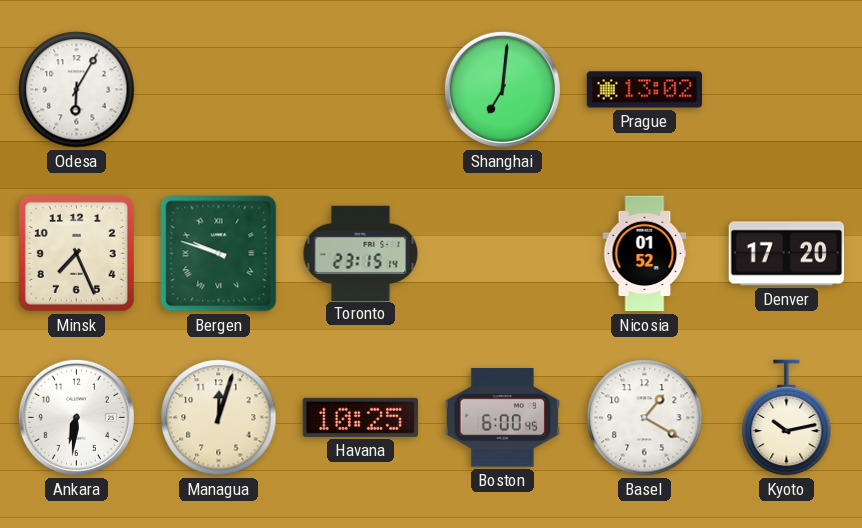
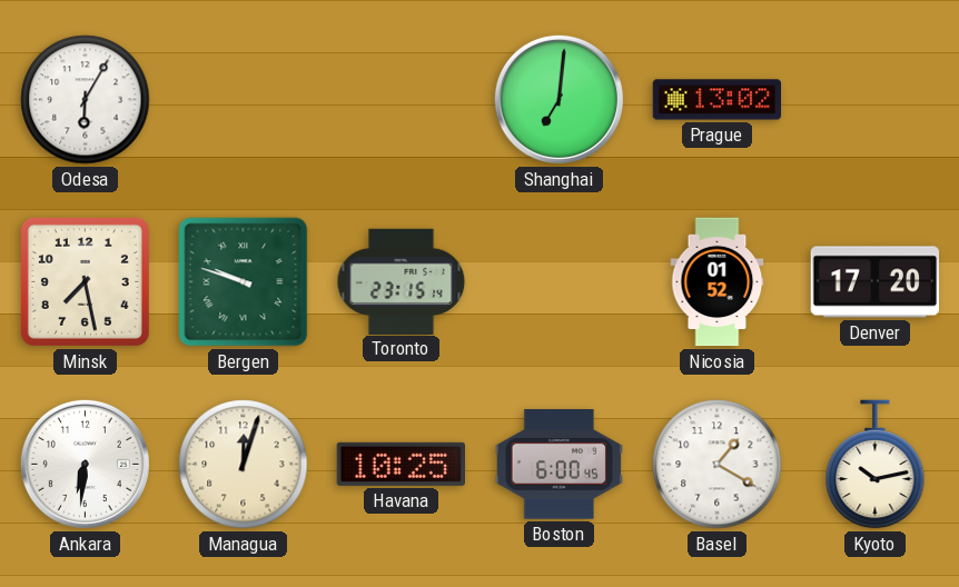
Minsk: 7:26 -> 7:28
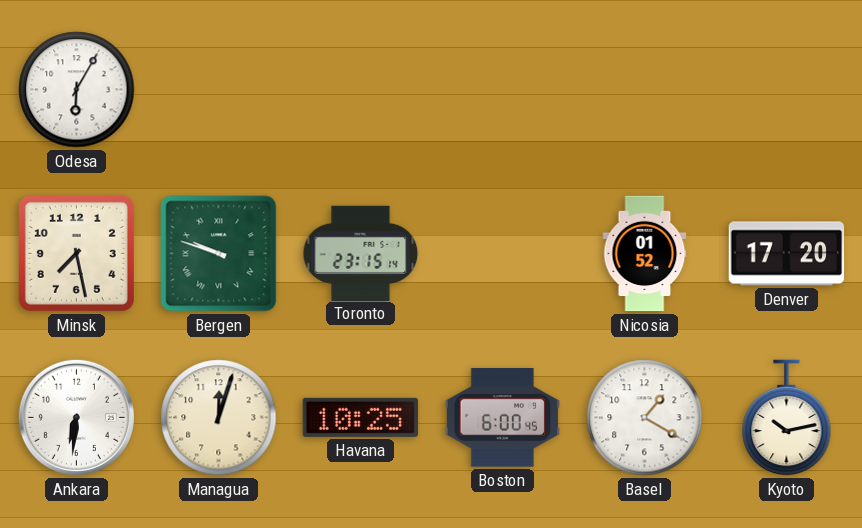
Shanghai: 7:01 -> none
Prague: 13:02 -> none
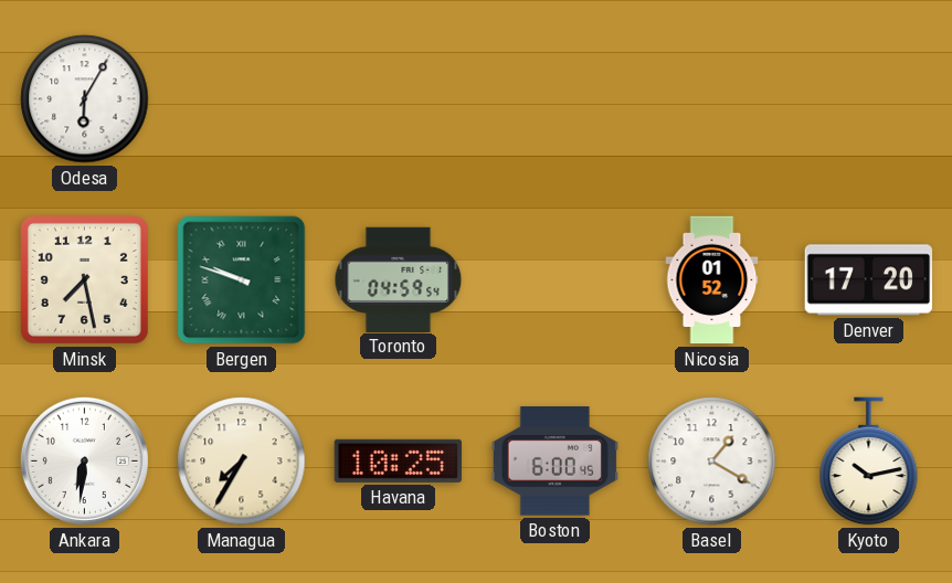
Toronto: 23:15 -> 04:59
Managua: 12:03 -> 7:35
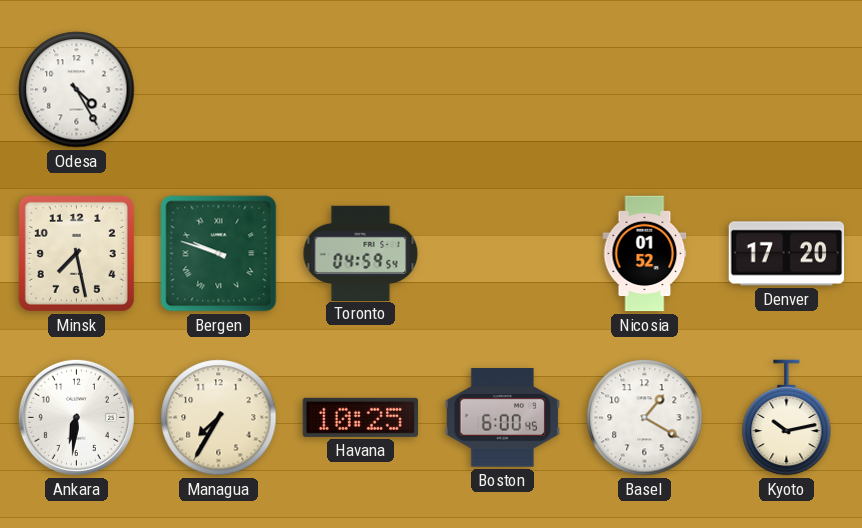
Odesa: 6:05 -> 4:25
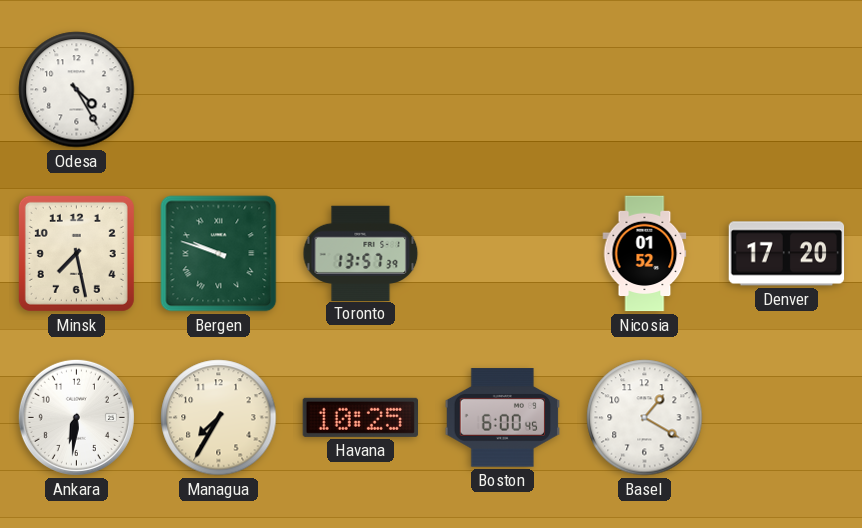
Toronto: 04:59 -> 13:57
Kyoto: 10:13 -> none
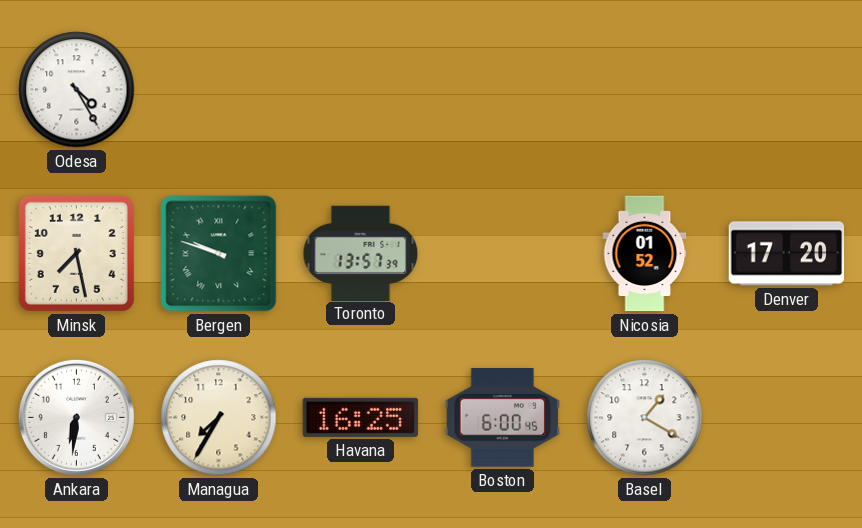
Havana: 10:25 -> 16:25
